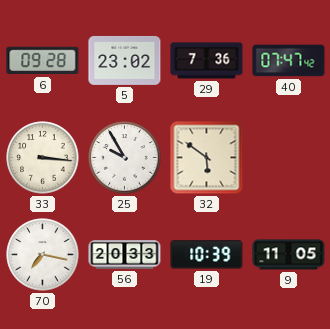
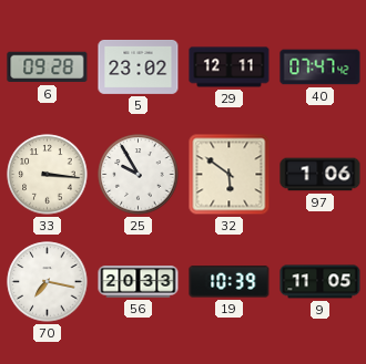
29: 7:36 -> 12:11
97: none -> 1:06
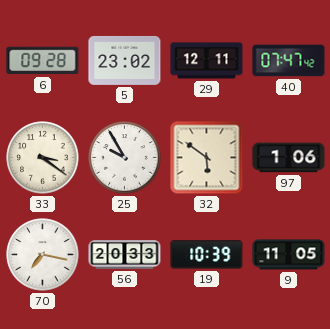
33: 3:16 -> 3:21
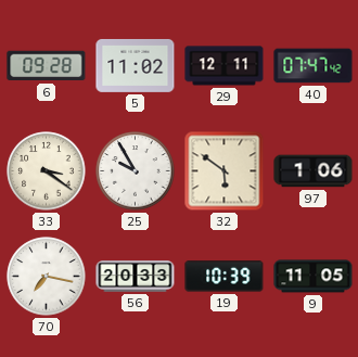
5: 23:02 -> 11:02
